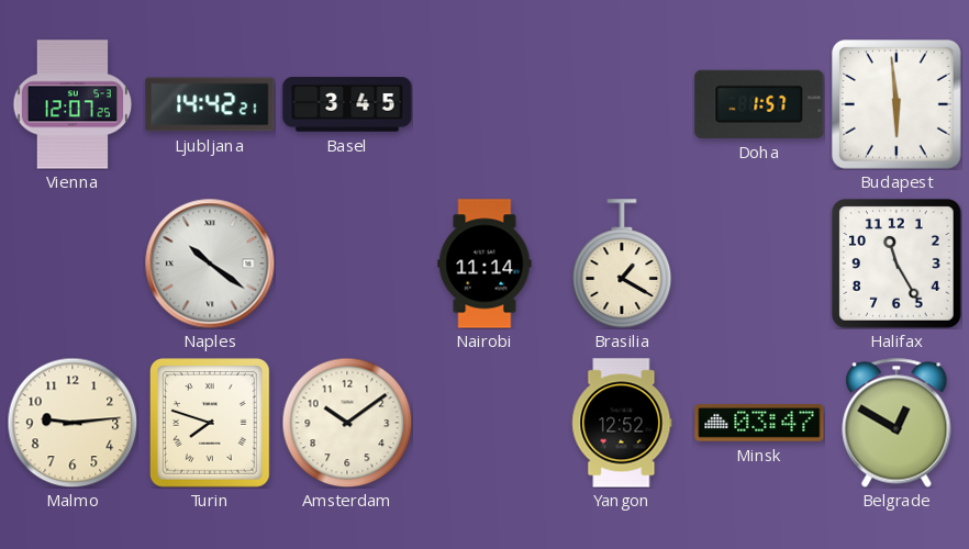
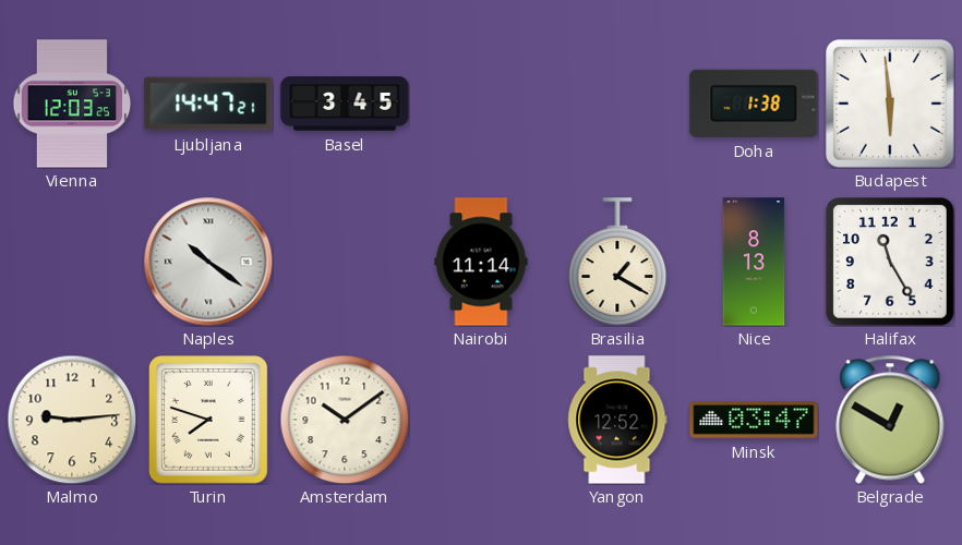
Vienna: 12:07 -> 12:03
Ljubljana: 14:42 -> 14:47
Doha: 1:57 -> 1:38
Nice: none -> 8:13
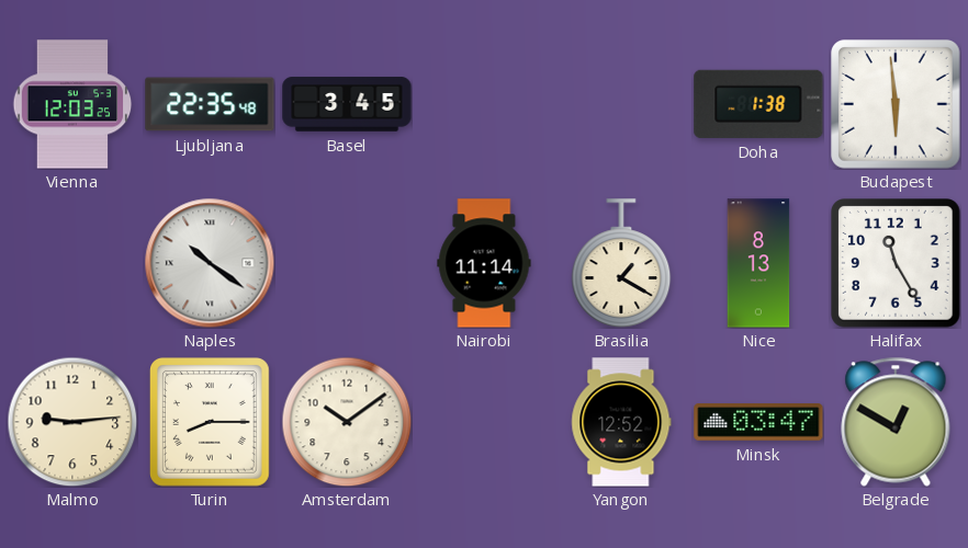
Ljubljana: 14:47 -> 22:35
Turin: 7:48 -> 8:15
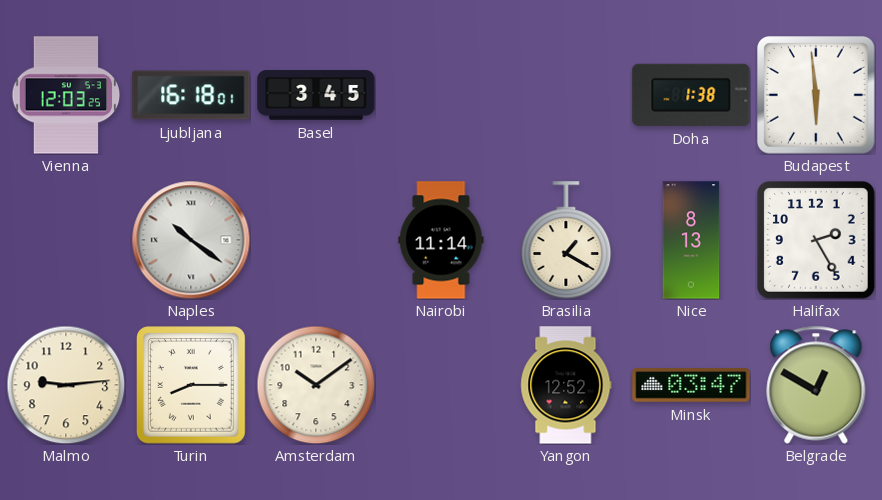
Ljubljana: 22:35 -> 16:18
Halifax: 11:25 -> 2:25
